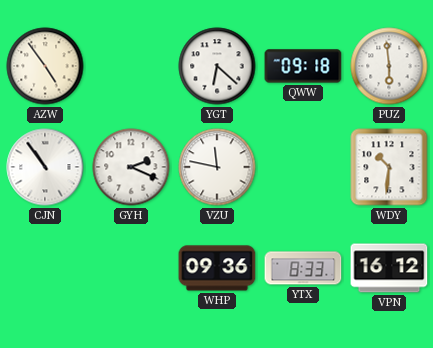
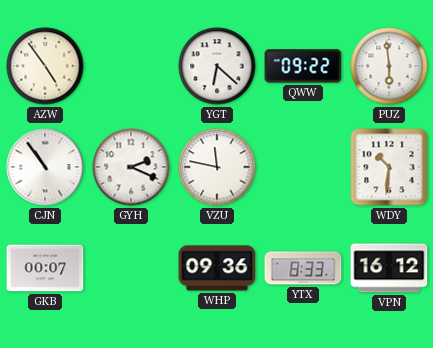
QWW: 09:18 -> 09:22
GKB: none -> 00:07
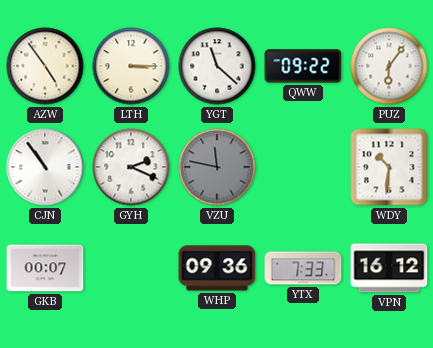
LTH: none -> 3:15
YGT: 6:22 -> 11:22
PUZ: 5:59 -> 6:06
VZU dial: white -> grey
YTX: 8:33 -> 7:33
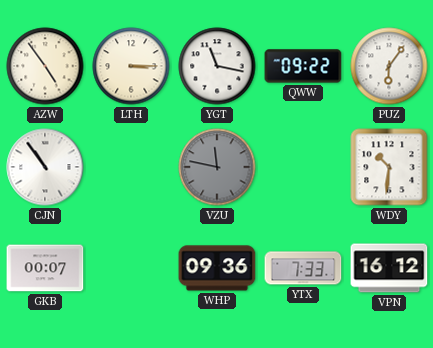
YGT: 11:22 -> 11:17
GYH: 2:19 -> none
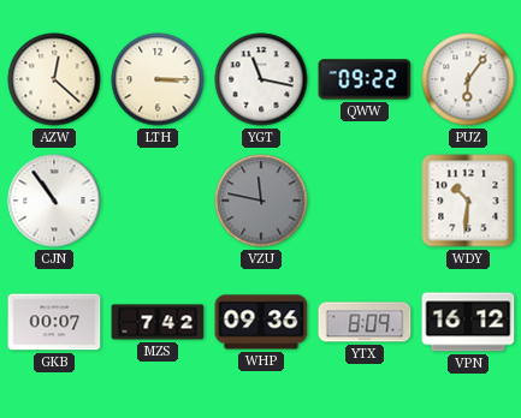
AZW: 4:54 -> 12:22
MZS: none -> 7:42
YTX: 7:33 -> 8:09
